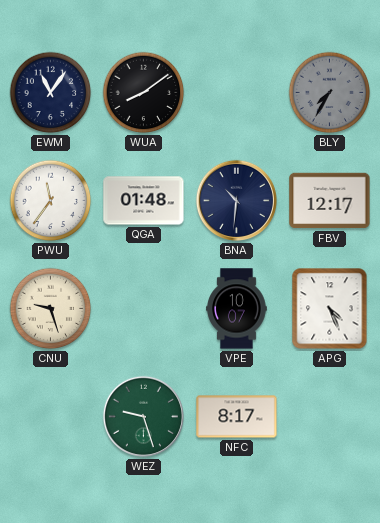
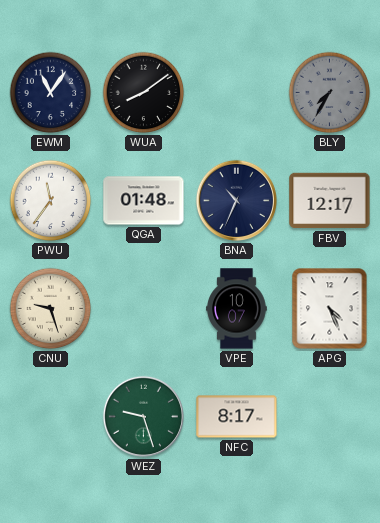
BNA: 10:31 -> 10:34
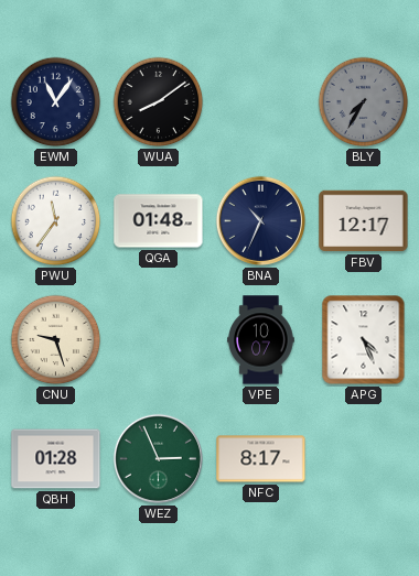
QBH: none -> 01:28
WEZ: 9:27 -> 2:56
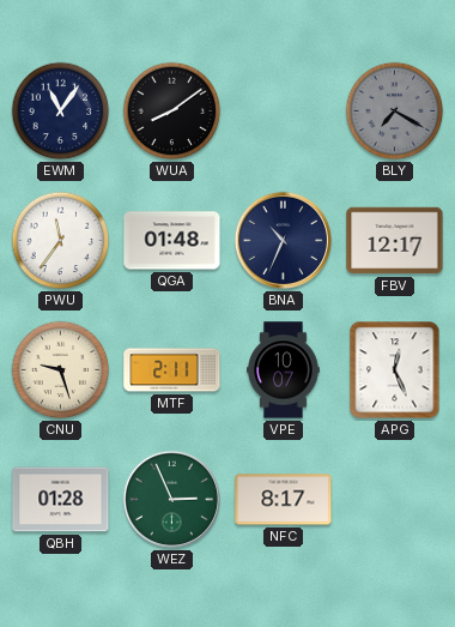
BLY: 7:35 -> 7:20
MTF: none -> 2:11
APG: 4:26 -> 12:26
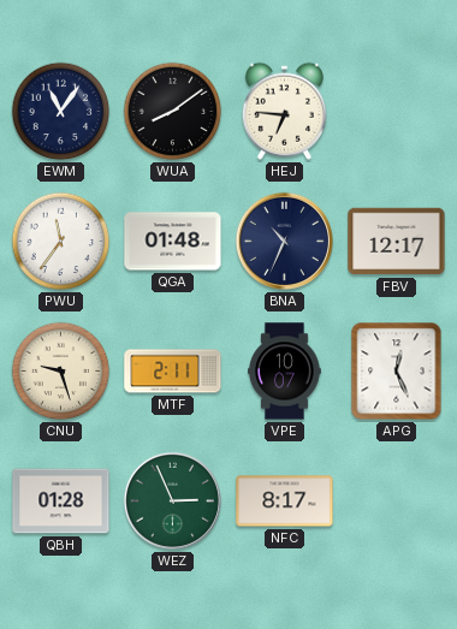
HEJ: none -> 6:46
BLY: 7:20 -> none
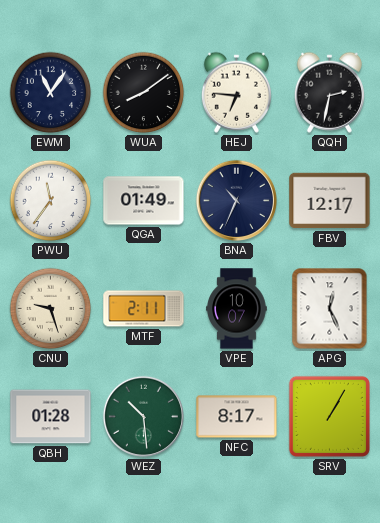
QQH: none -> 2:32
QGA: 01:48 -> 01:49
WEZ: 2:56 -> 10:29
SRV: none -> 1:05
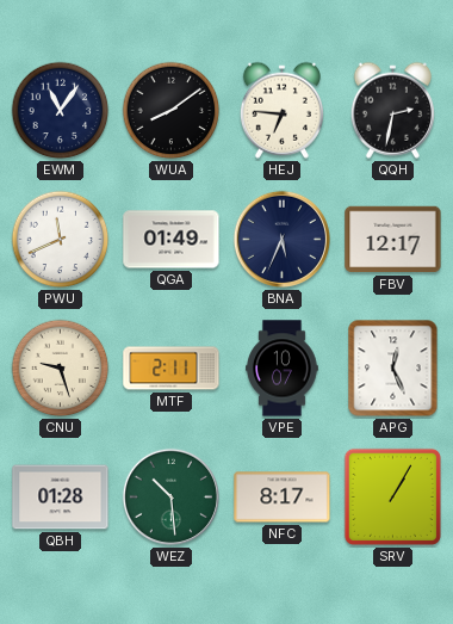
PWU: 11:36 -> 11:41
BNA: 10:34 -> 5:34
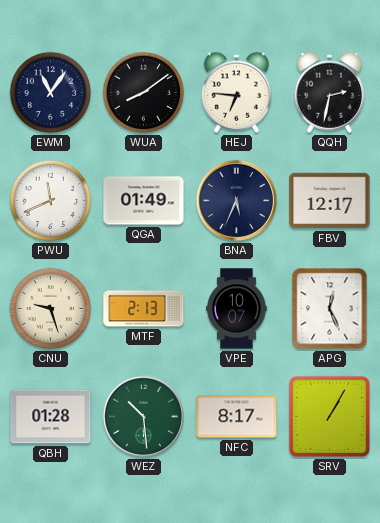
MTF: 2:11 -> 2:13
